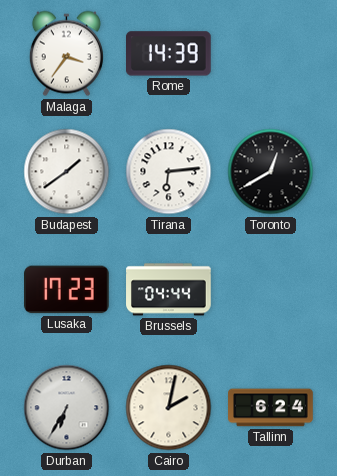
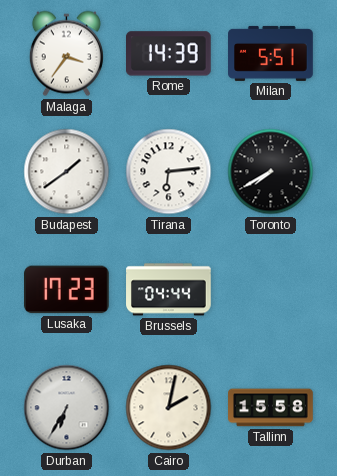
Milan: none -> 5:51
Toronto: 12:40 -> 7:40
Tallinn: 6:24 -> 15:58
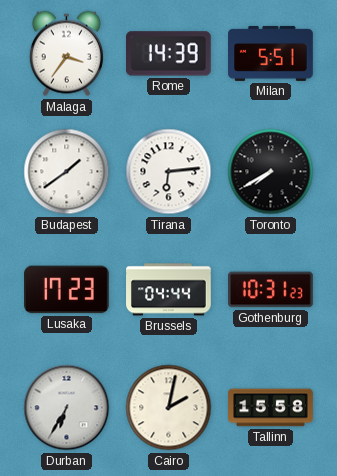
Gothenburg: none -> 10:31
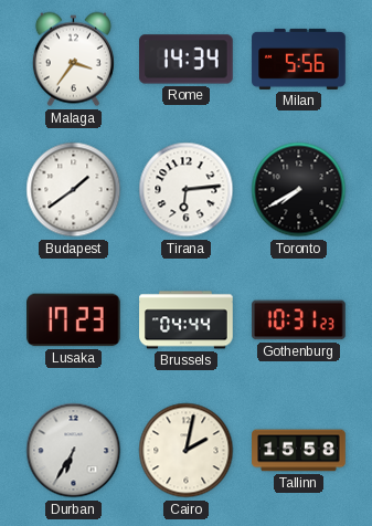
Rome: 14:39 -> 14:34
Milan: 5:51 -> 5:56
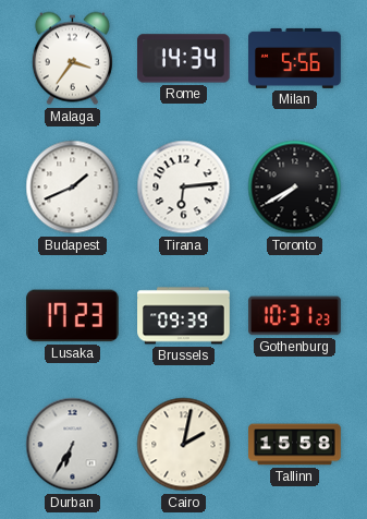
Budapest: 1:39 -> 1:41
Brussels: 04:44 -> 09:39
